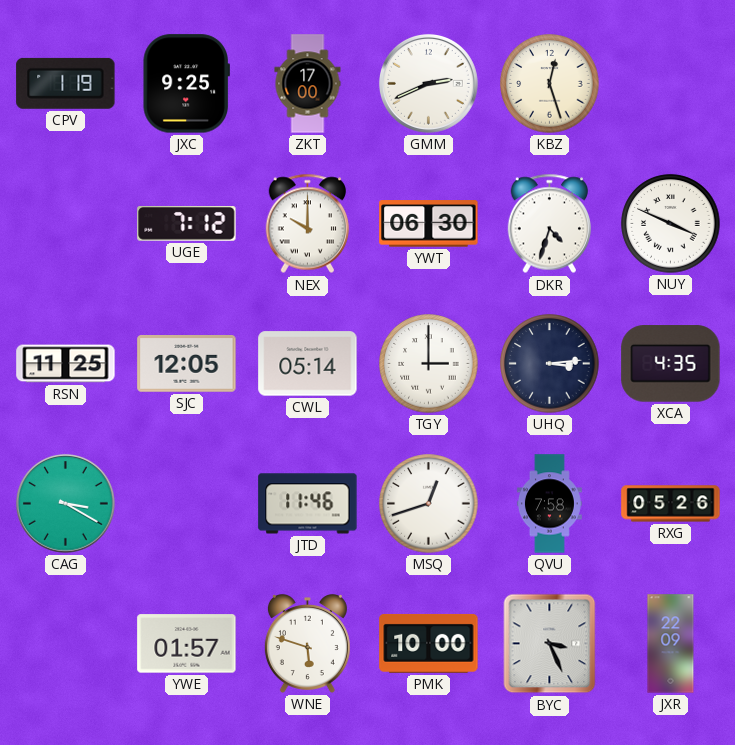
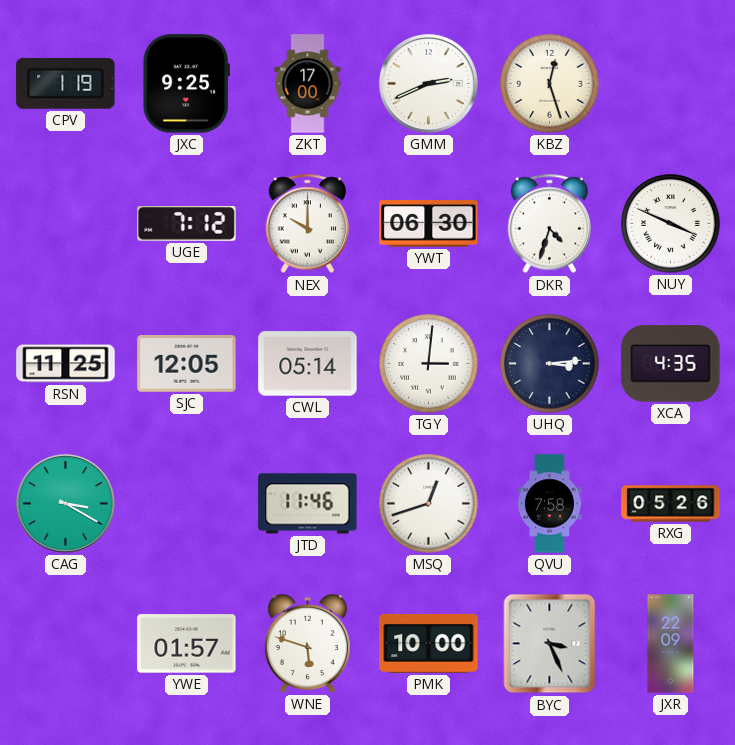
TGY: 3:00 -> 3:01
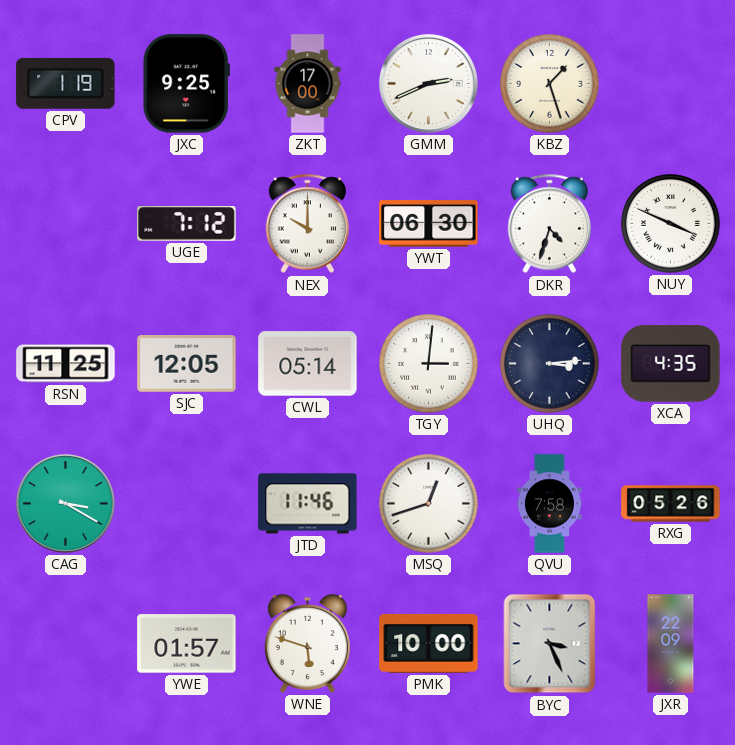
KBZ: 12:27 -> 1:27
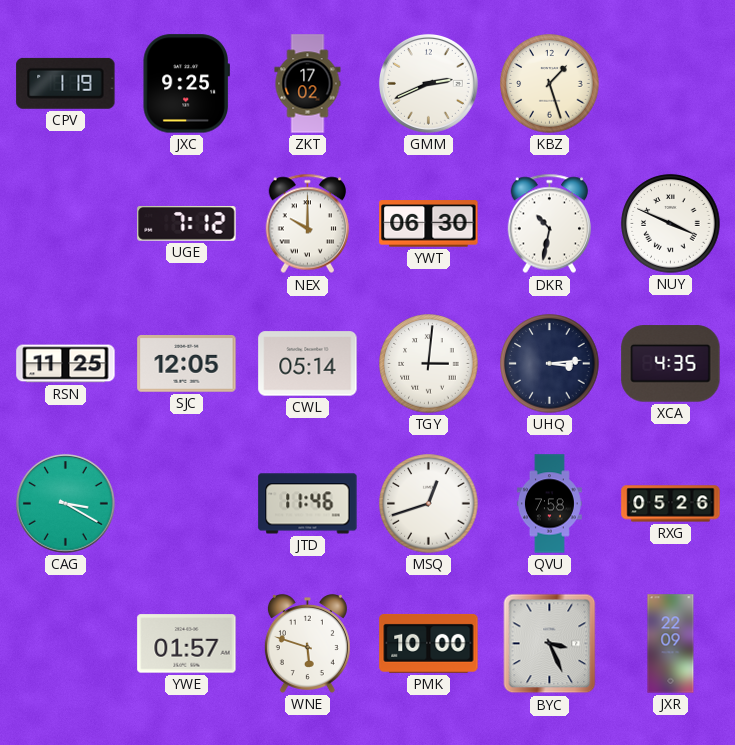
ZKT: 17:00 -> 17:02
DKR: 4:33 -> 10:32
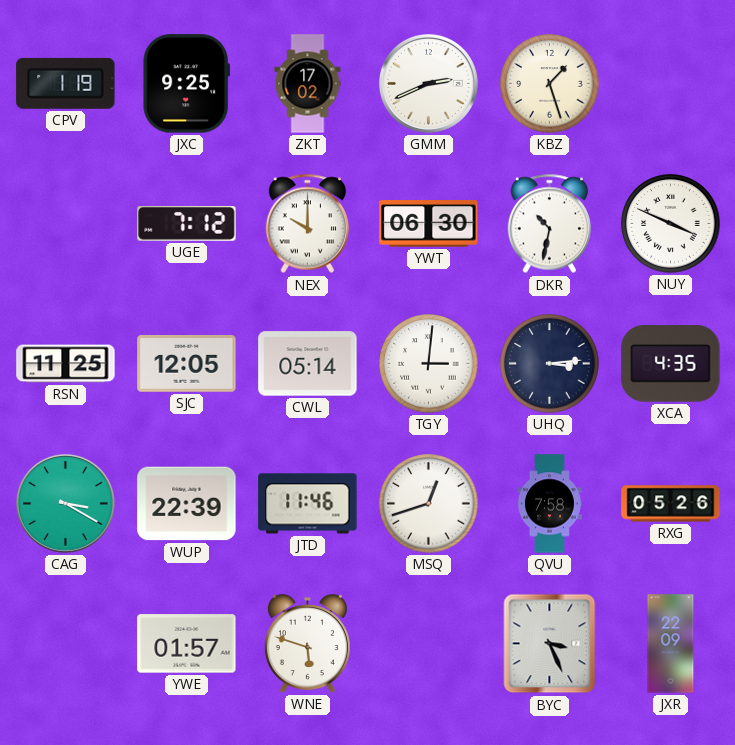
WUP: none -> 22:39
PMK: 10:00 -> none
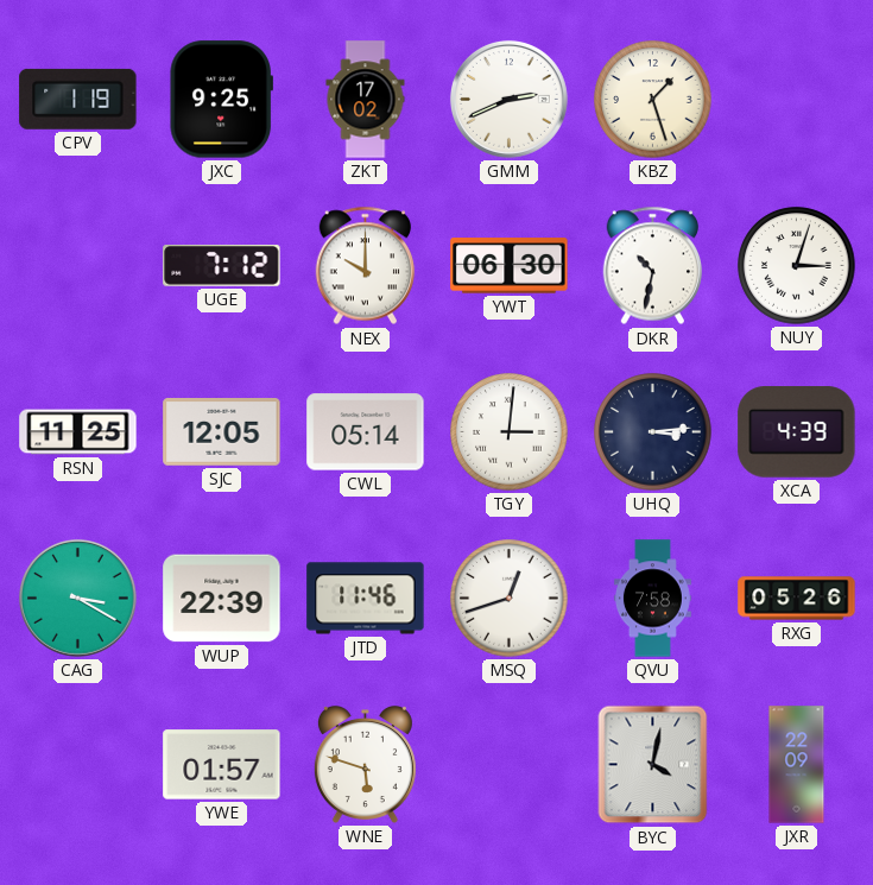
NUY: 3:49 -> 3:03
XCA: 4:35 -> 4:39
BYC: 3:26 -> 4:02
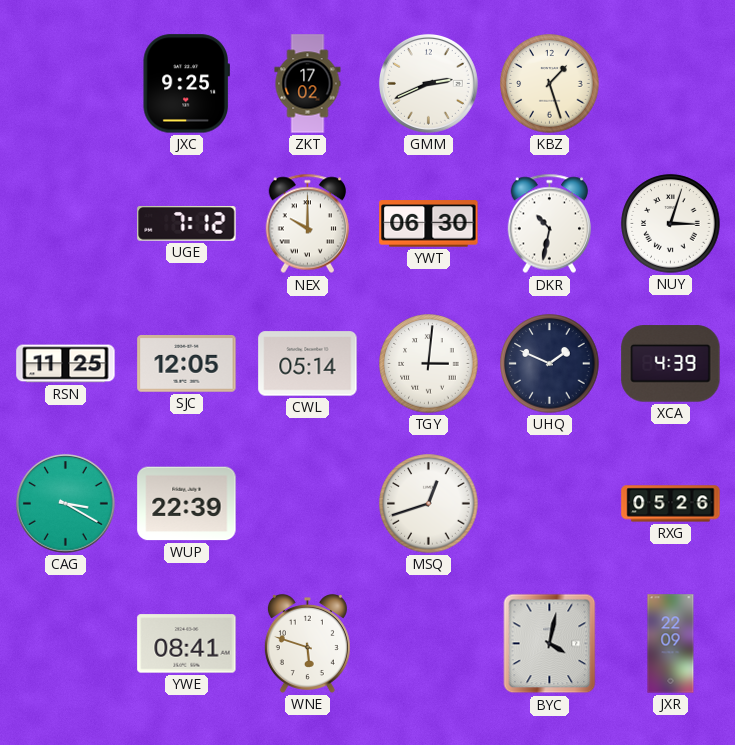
CPV: 1:19 -> none
UHQ: 3:14 -> 1:49
JTD: 11:46 -> none
QVU: 7:58 -> none
YWE: 01:57 -> 08:41
